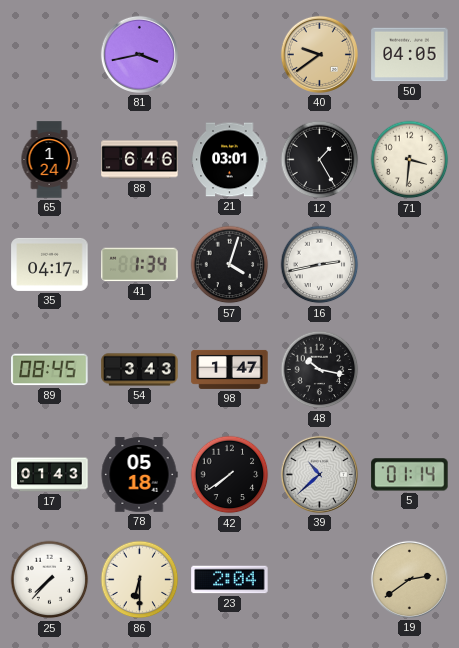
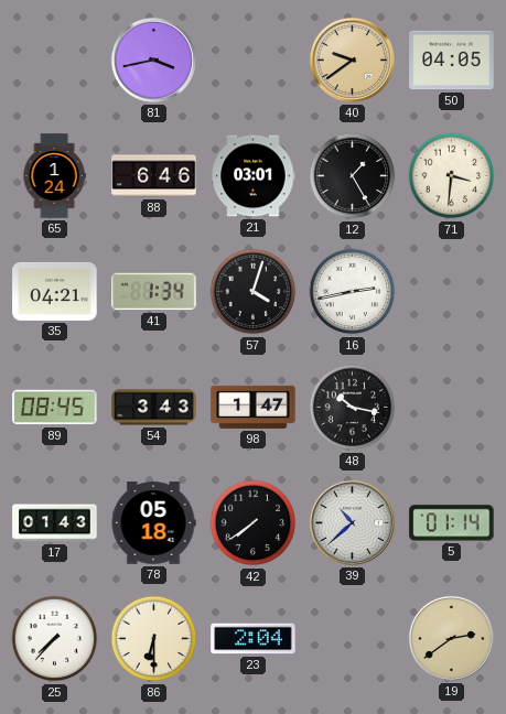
35: 04:17 -> 04:21
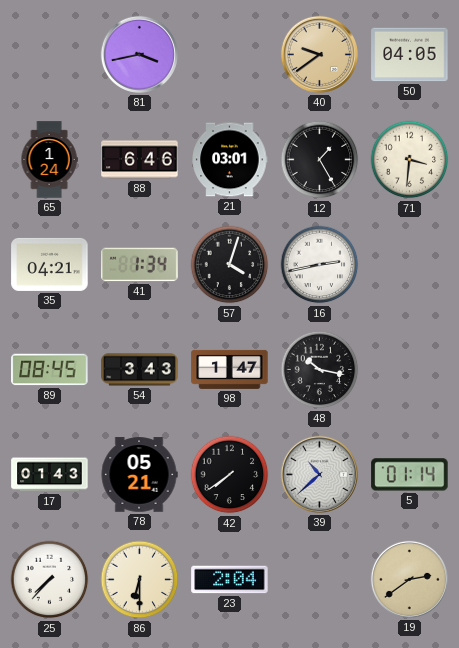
78: 05:18 -> 05:21
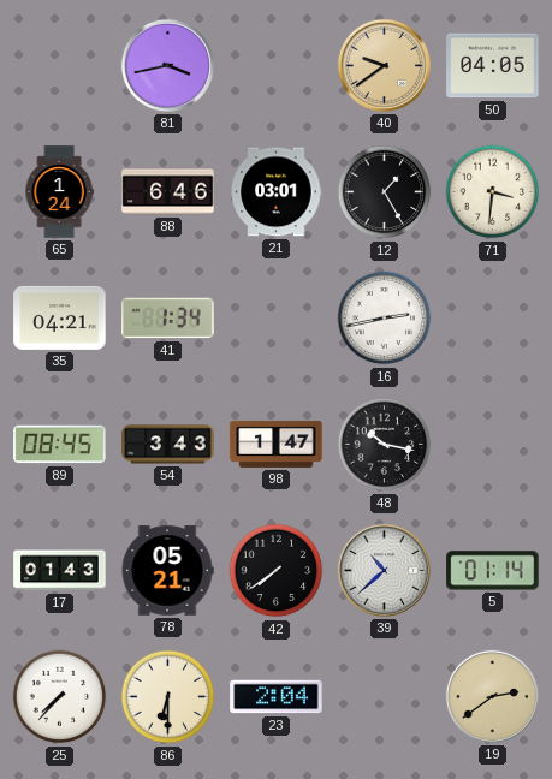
57: 4:03 -> none
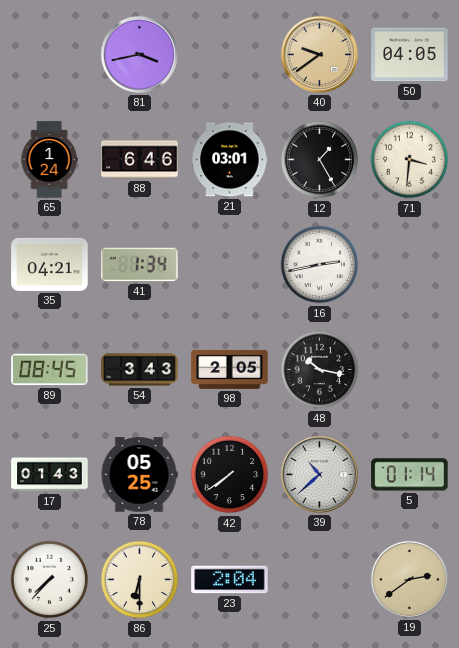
98: 1:47 -> 2:05
78: 05:21 -> 05:25
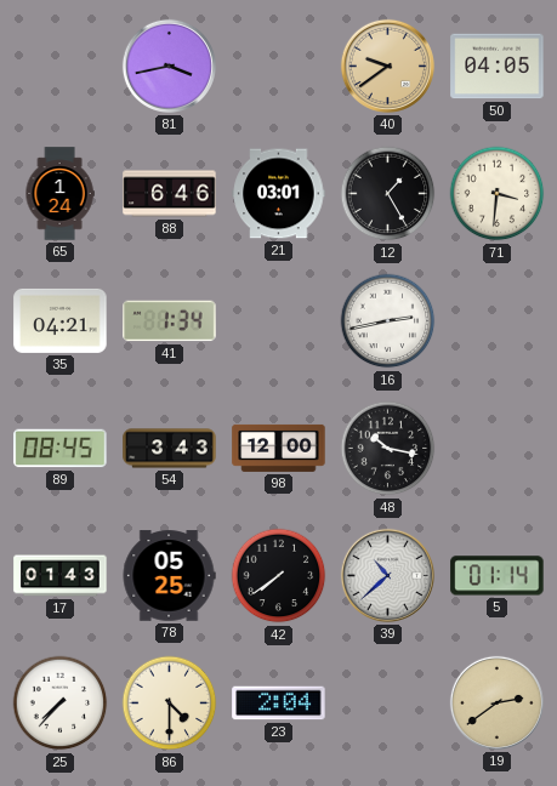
98: 2:05 -> 12:00
86: 6:30 -> 4:30
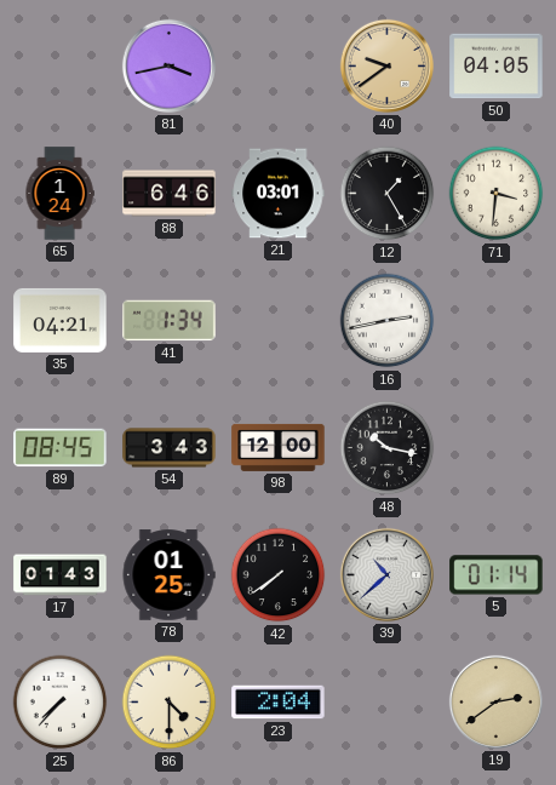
78: 05:25 -> 01:25
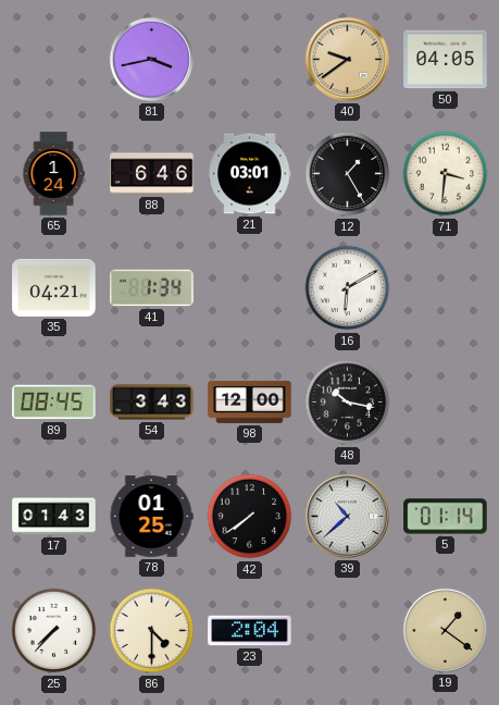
16: 2:43 -> 6:10
19: 2:39 -> 1:21
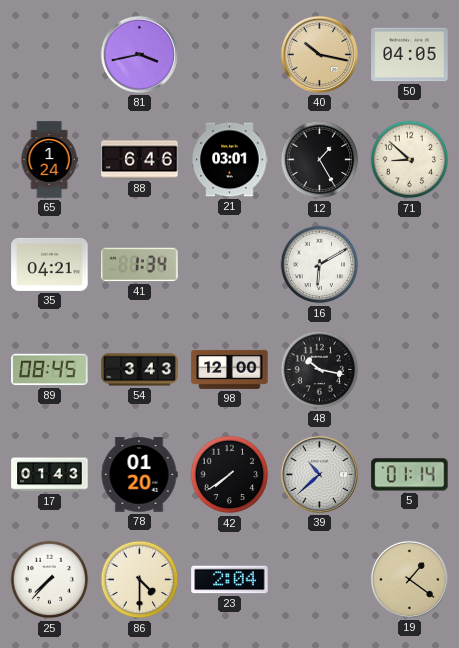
40: 9:39 -> 10:17
71: 3:31 -> 8:52
78: 01:25 -> 01:20
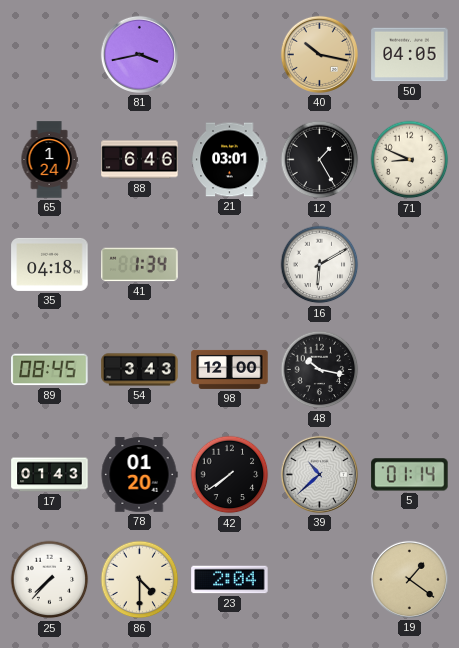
71: 8:52 -> 8:49
35: 04:21 -> 04:18
